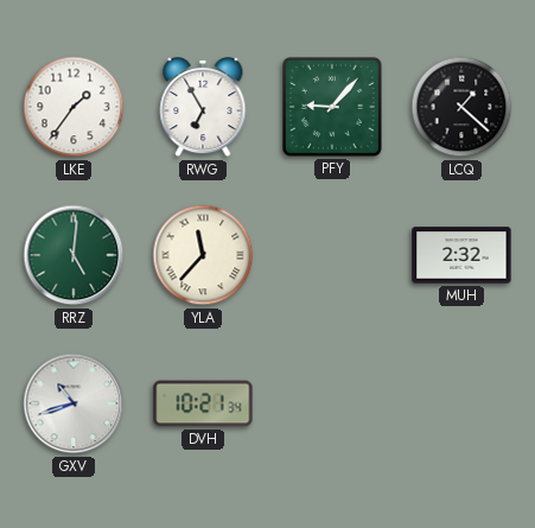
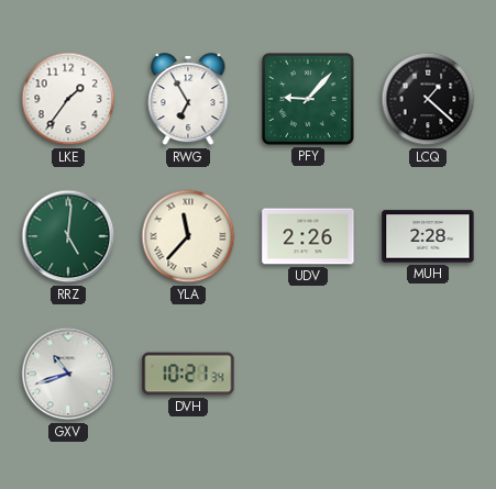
UDV: none -> 2:26
MUH: 2:32 -> 2:28
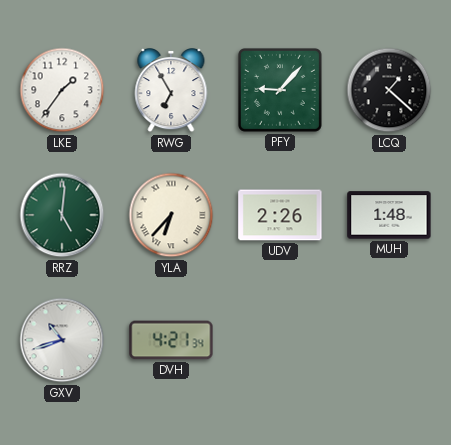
YLA: 11:37 -> 6:37
MUH: 2:28 -> 1:48
DVH: 10:21 -> 4:21
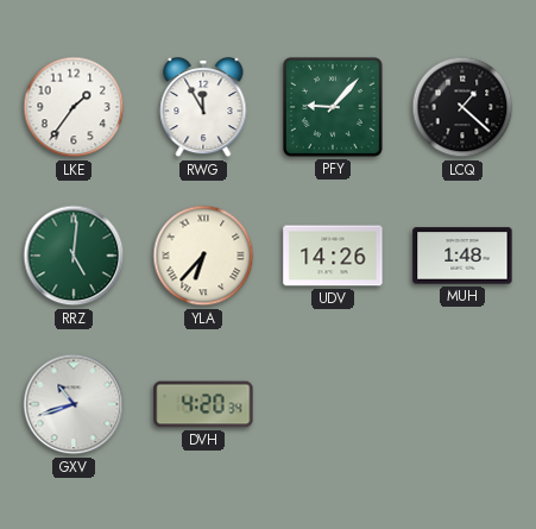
RWG: 6:55 -> 11:55
UDV: 2:26 -> 14:26
DVH: 4:21 -> 4:20
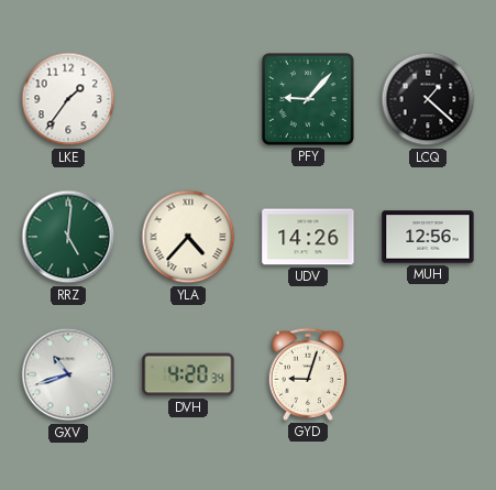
RWG: 11:55 -> none
YLA: 6:37 -> 4:37
MUH: 1:48 -> 12:56
GYD: none -> 9:03
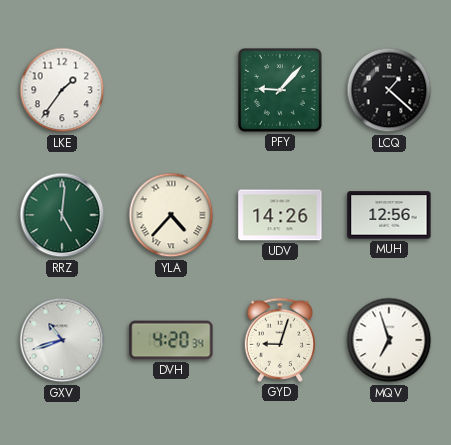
MQV: none -> 6:57
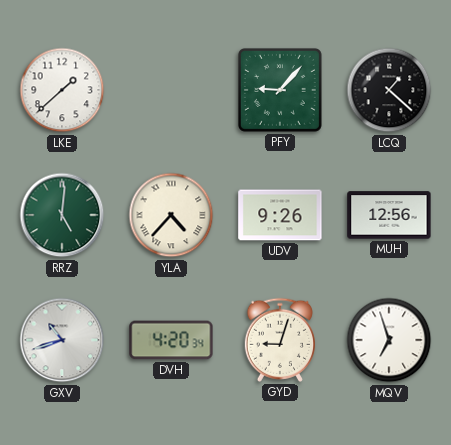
LKE: 1:36 -> 1:38
UDV: 14:26 -> 9:26
